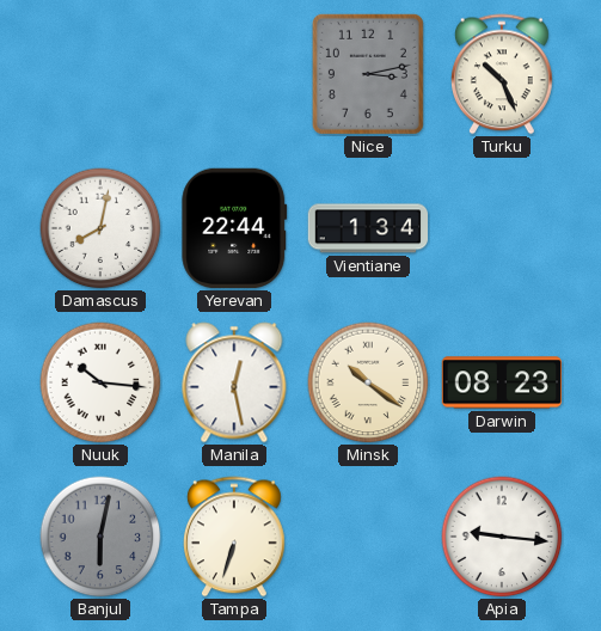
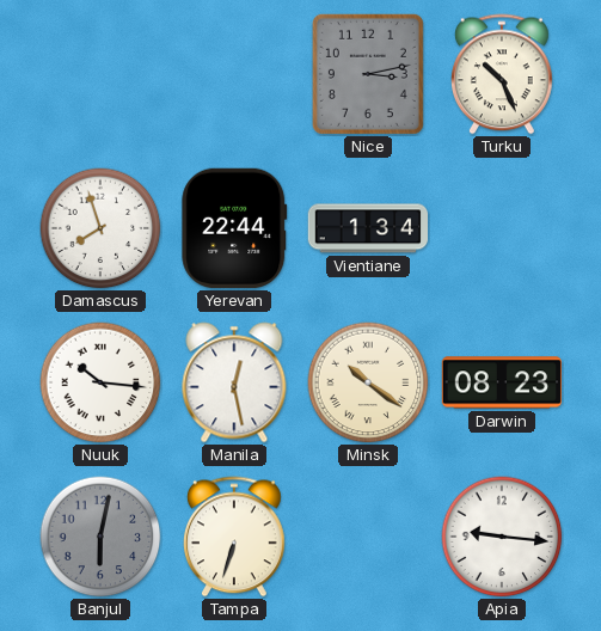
Damascus: 8:02 -> 7:57
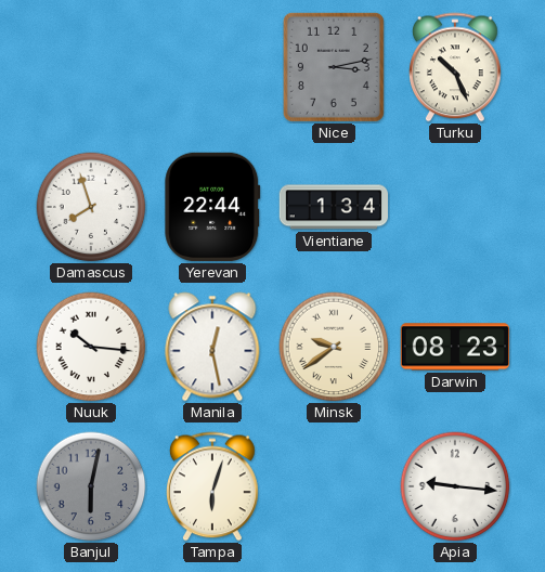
Minsk: 10:21 -> 9:39
Tampa: 6:33 -> 6:03
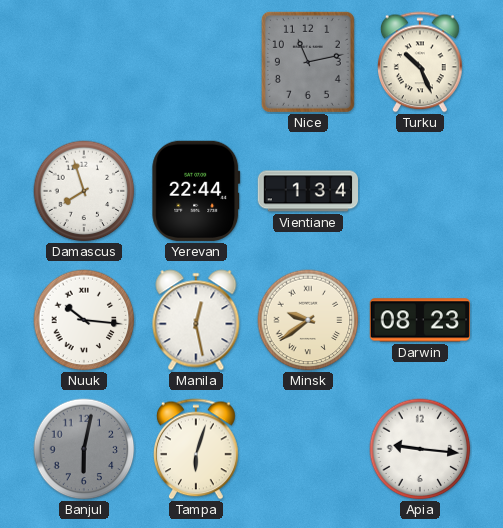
Nice: 3:13 -> 11:13
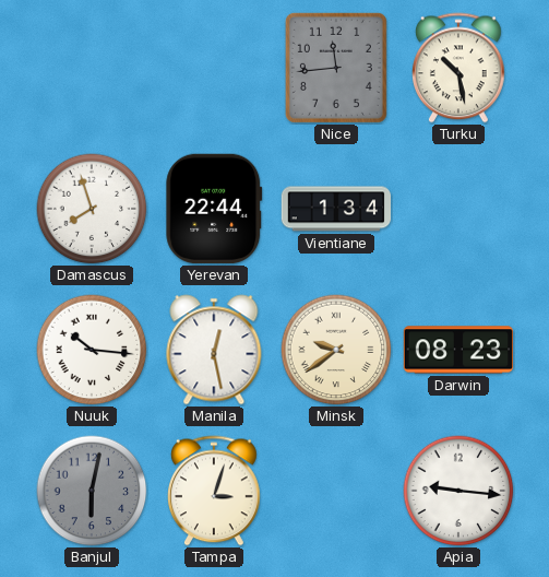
Nice: 11:13 -> 11:44
Turku: 10:26 -> 10:28
Tampa: 6:03 -> 3:03
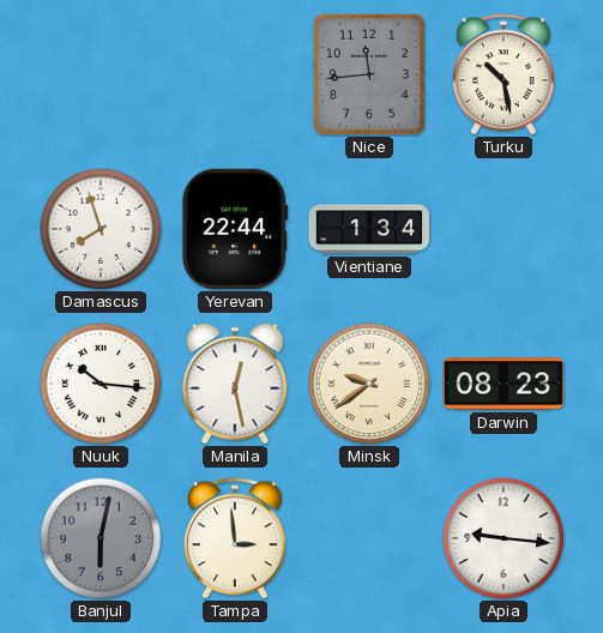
Tampa: 3:03 -> 2:59
